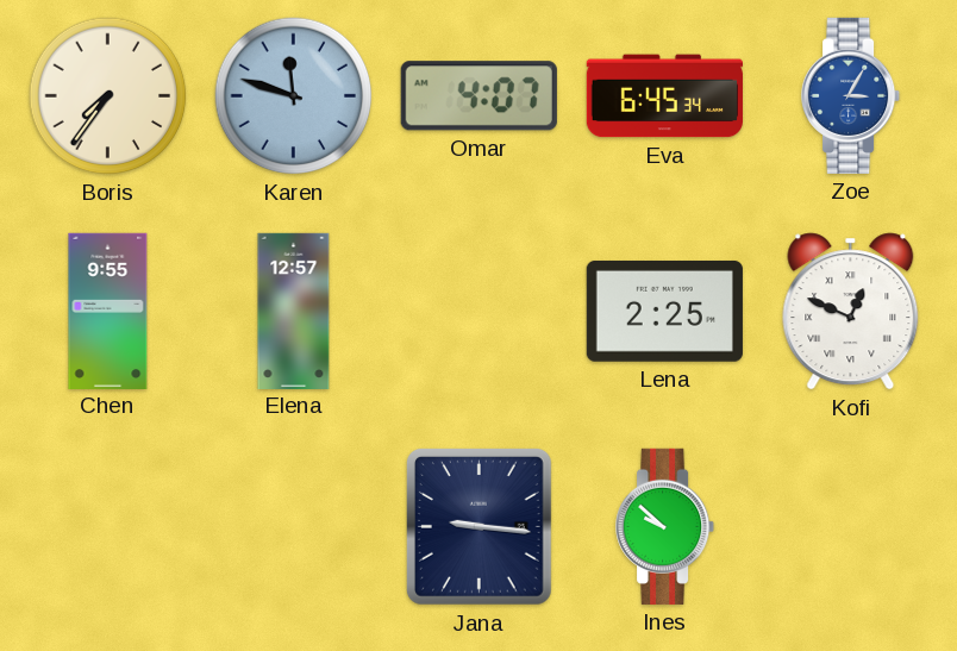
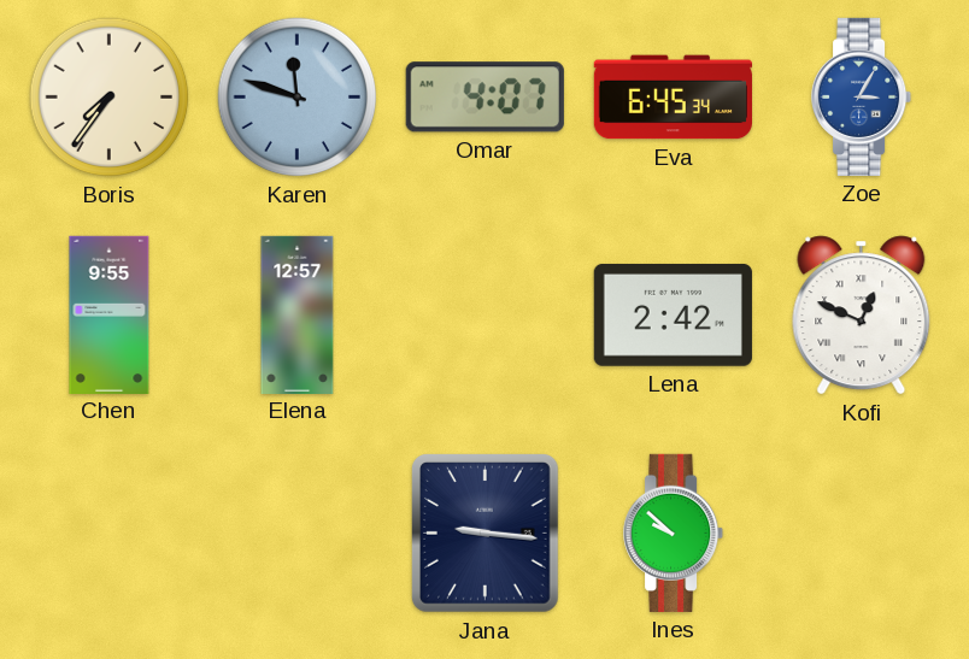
Lena: 2:25 -> 2:42
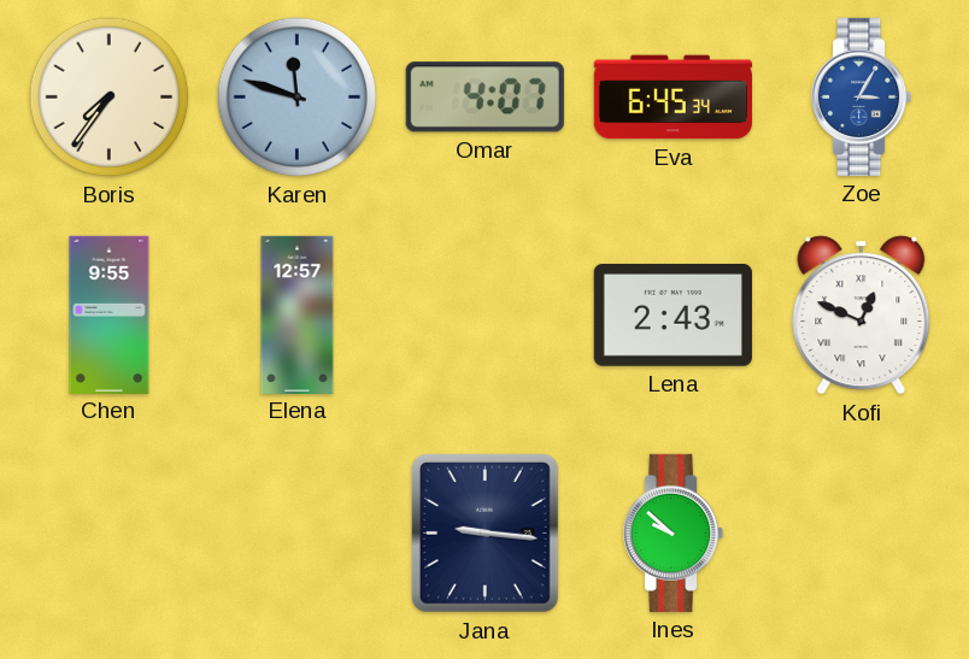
Lena: 2:42 -> 2:43
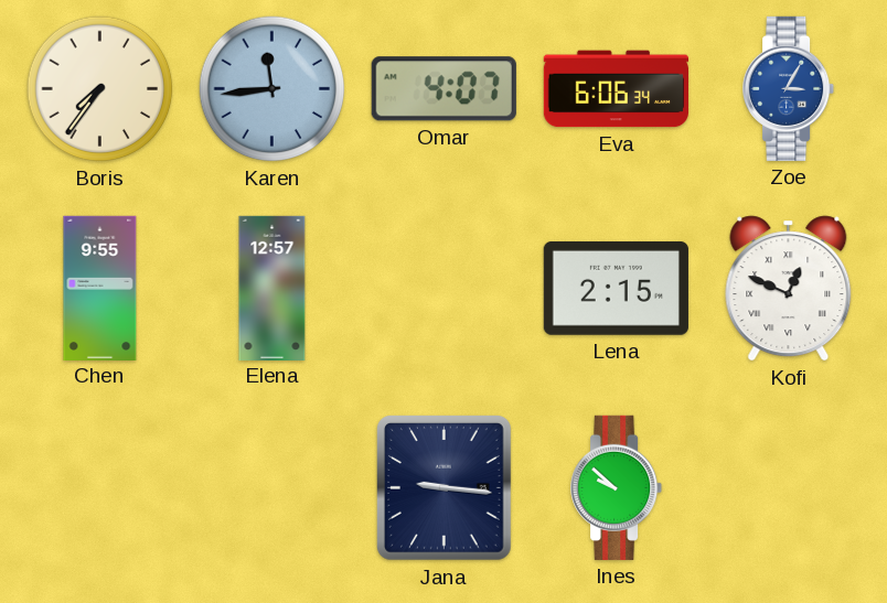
Karen: 11:48 -> 11:44
Eva: 6:45 -> 6:06
Lena: 2:43 -> 2:15
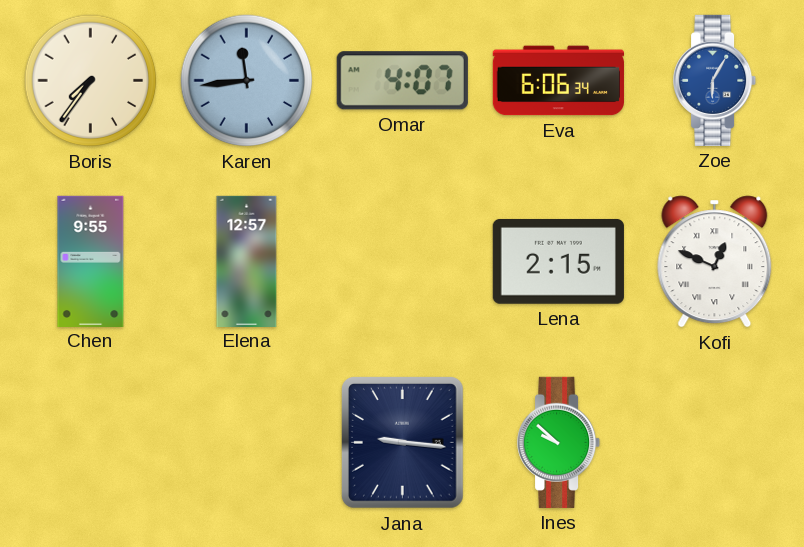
Zoe: 3:05 -> 6:05
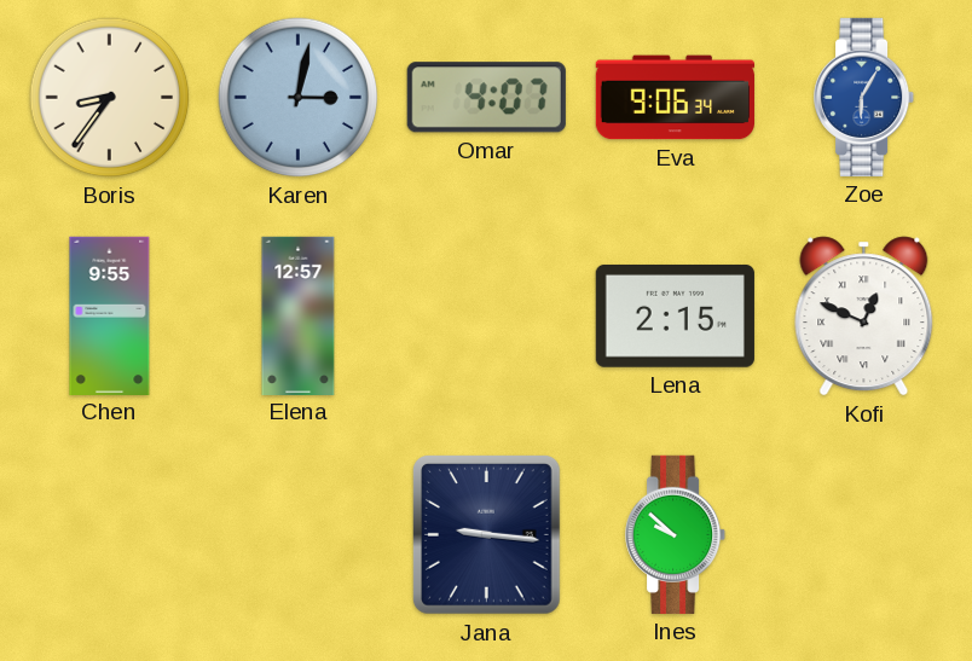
Boris: 7:36 -> 8:36
Karen: 11:44 -> 3:02
Eva: 6:06 -> 9:06
